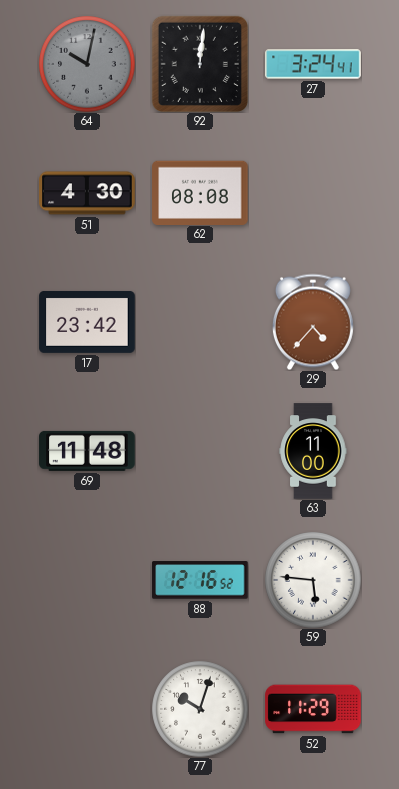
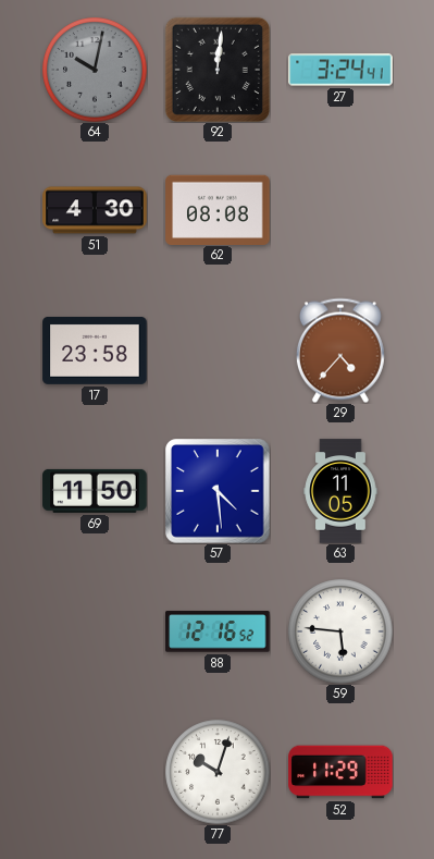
17: 23:42 -> 23:58
69: 11:48 -> 11:50
57: none -> 4:29
63: 11:00 -> 11:05
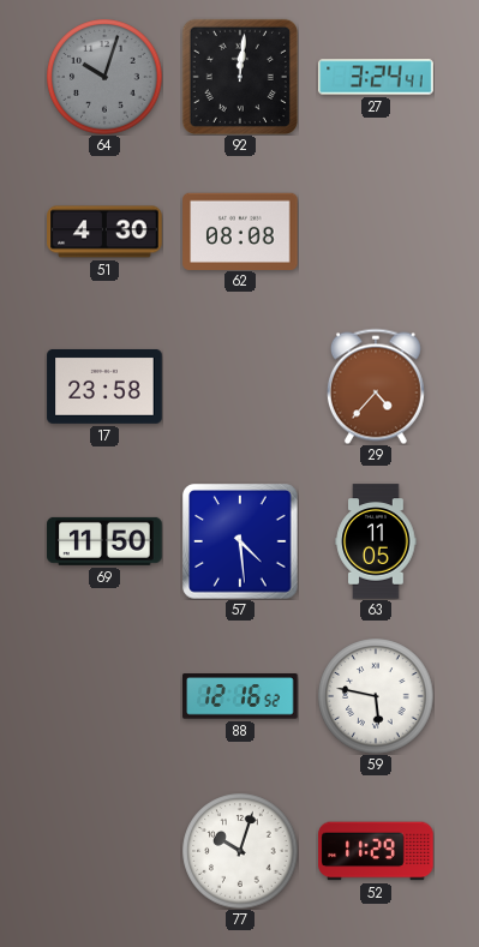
64: 10:02 -> 10:03
59: 5:46 -> 5:47
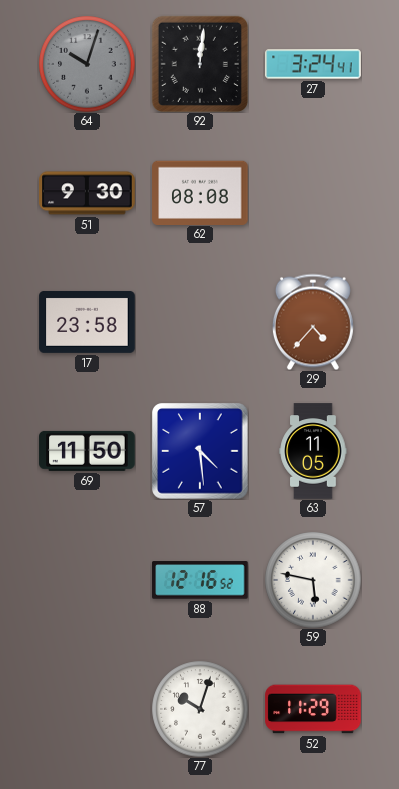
51: 4:30 -> 9:30
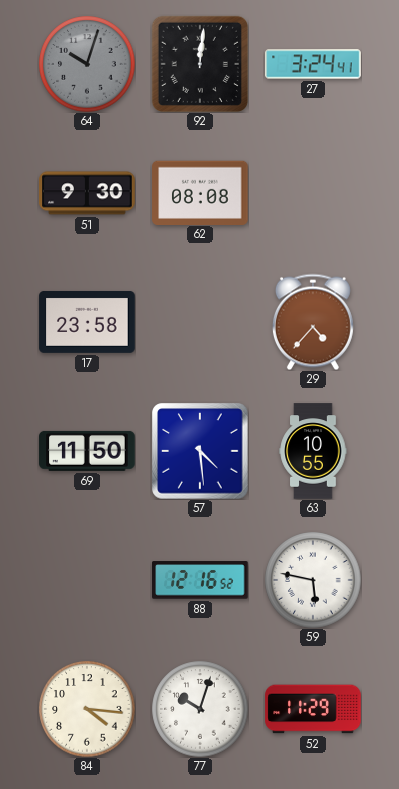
63: 11:05 -> 10:55
84: none -> 4:16
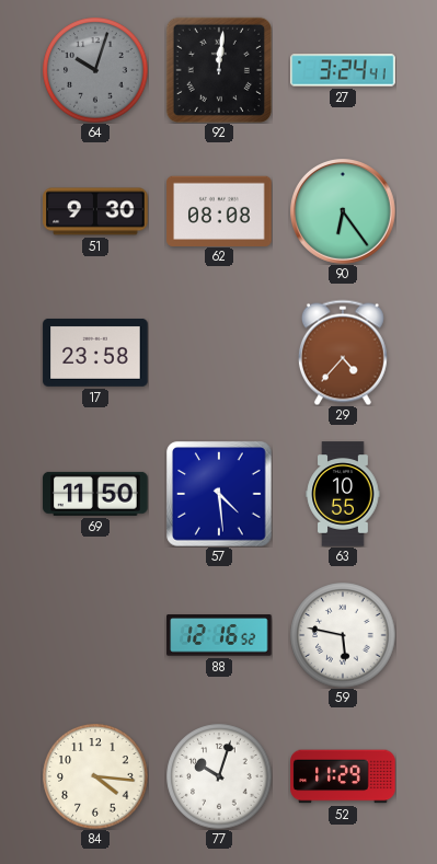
90: none -> 6:24
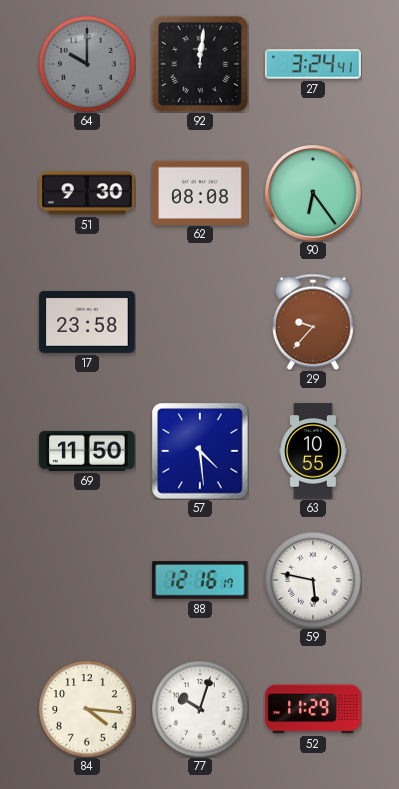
64: 10:03 -> 10:00
29: 4:37 -> 9:37
88: 12:16:52 -> 12:16:17
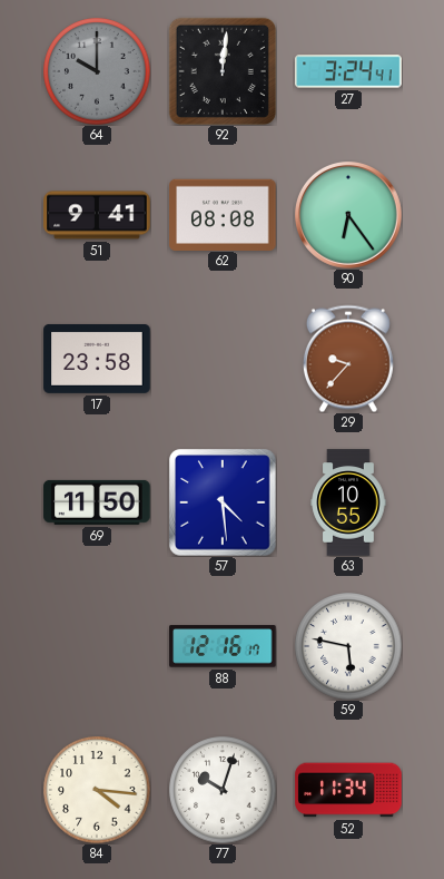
51: 9:30 -> 9:41
52: 11:29 -> 11:34
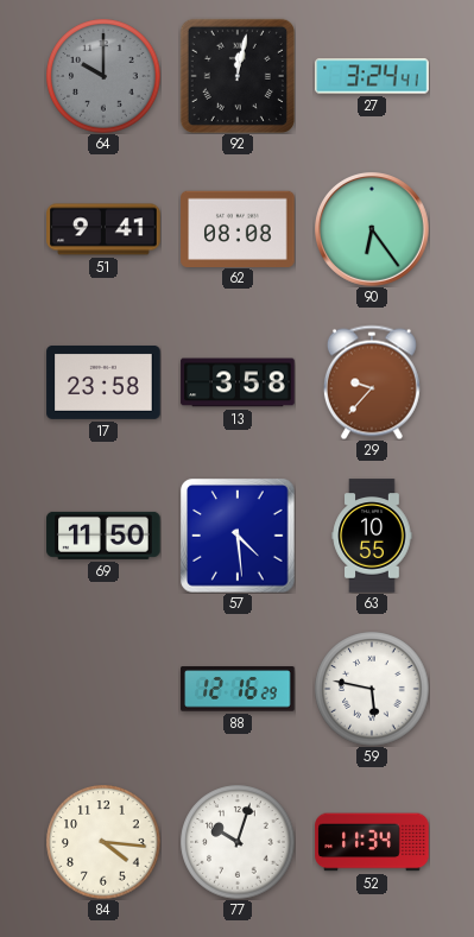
92: 12:01 -> 12:02
13: none -> 3:58
88: 12:16:17 -> 12:16:29
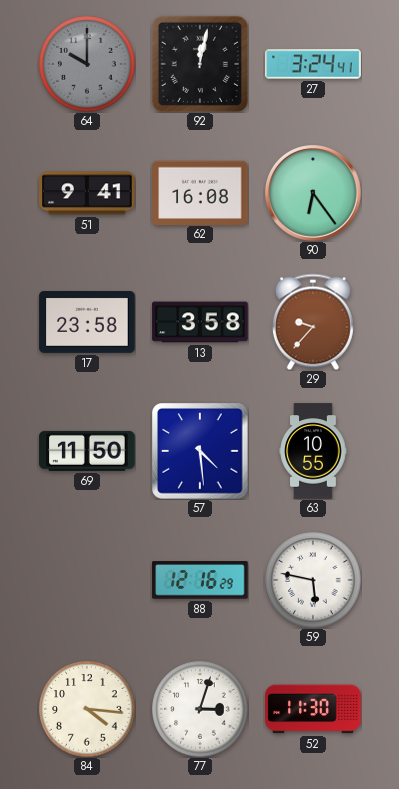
62: 08:08 -> 16:08
77: 10:03 -> 3:03
52: 11:34 -> 11:30
